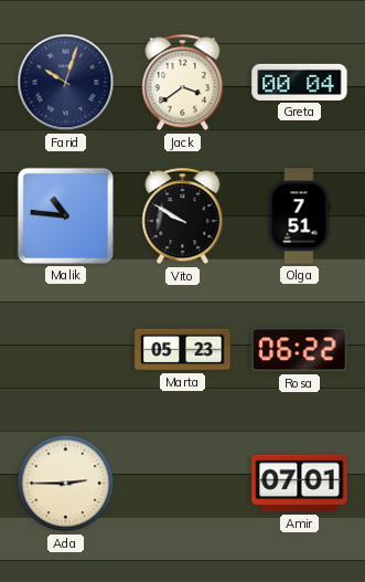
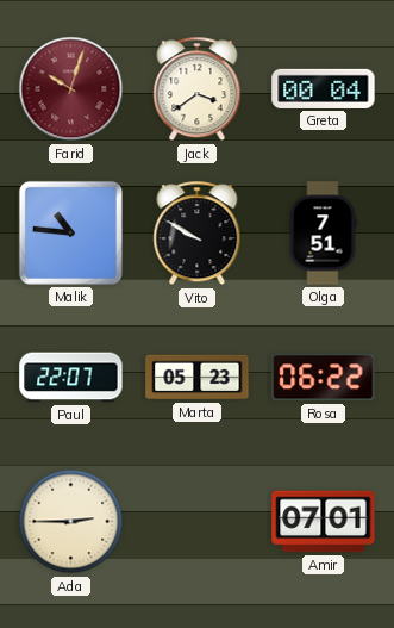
Farid dial: navy -> burgundy
Paul: none -> 22:07
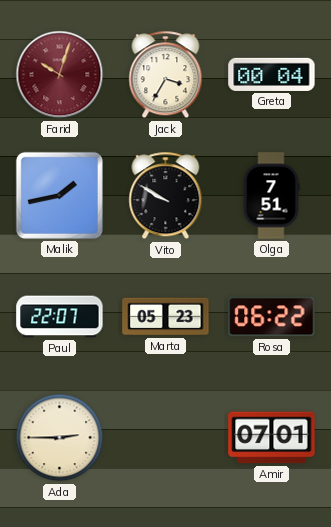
Jack: 3:39 -> 3:35
Malik: 10:46 -> 1:43
